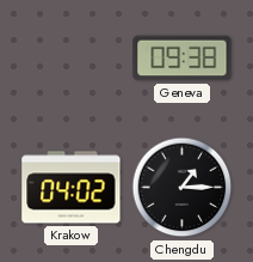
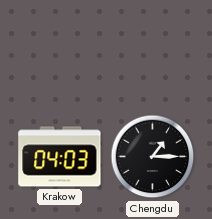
Geneva: 09:38 -> none
Krakow: 04:02 -> 04:03
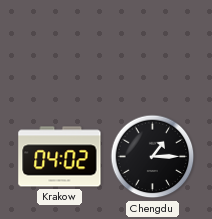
Krakow: 04:03 -> 04:02
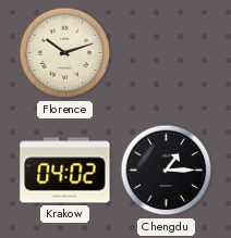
Florence: none -> 10:12
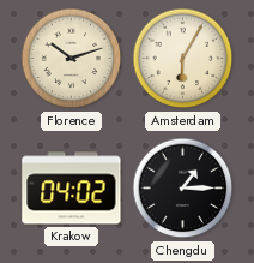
Amsterdam: none -> 6:05
